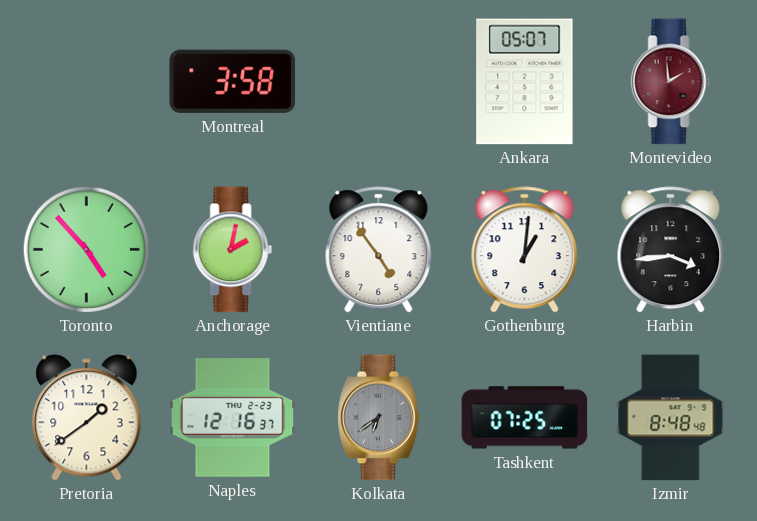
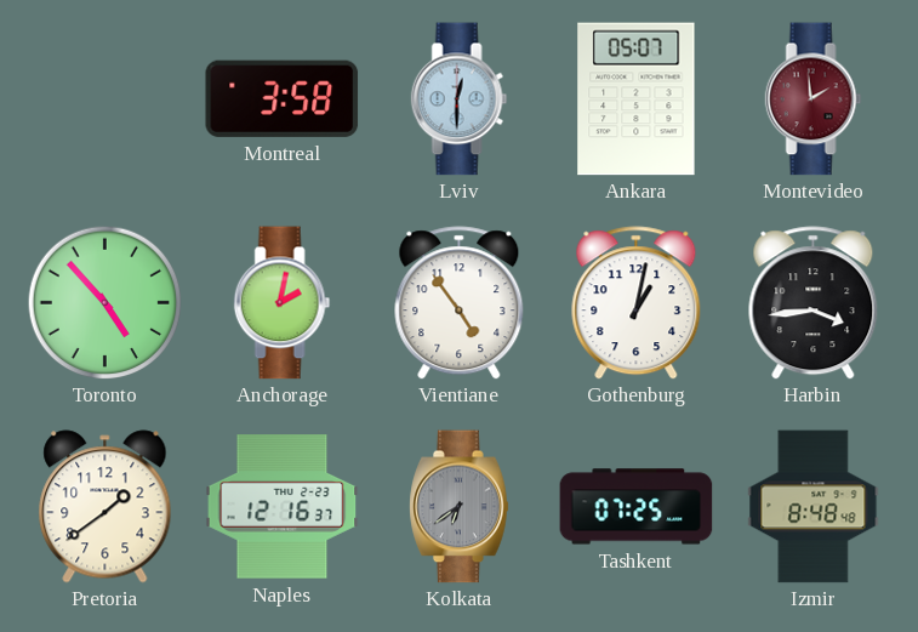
Lviv: none -> 12:30
Gothenburg: 1:01 -> 1:02
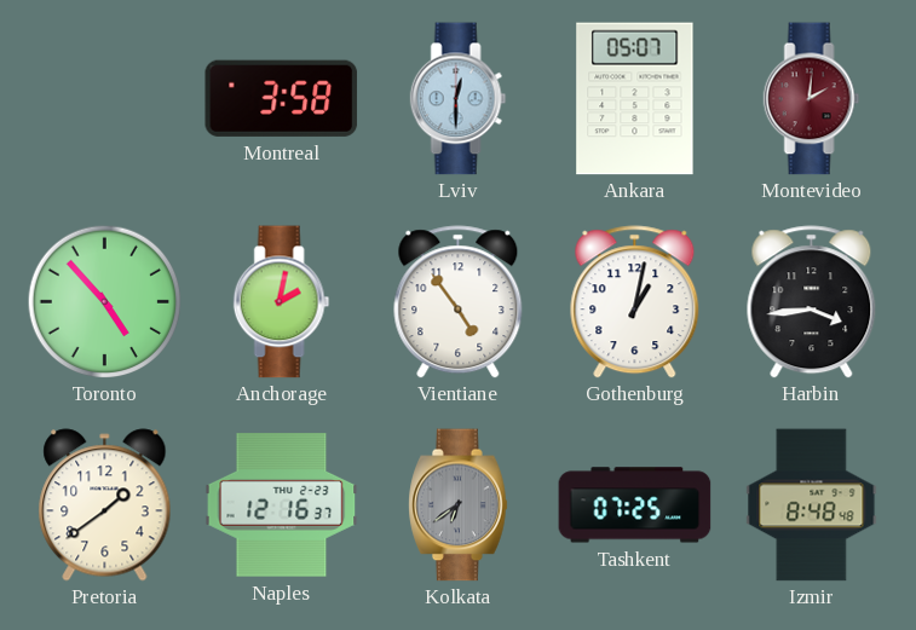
Montevideo: 1:59 -> 2:01
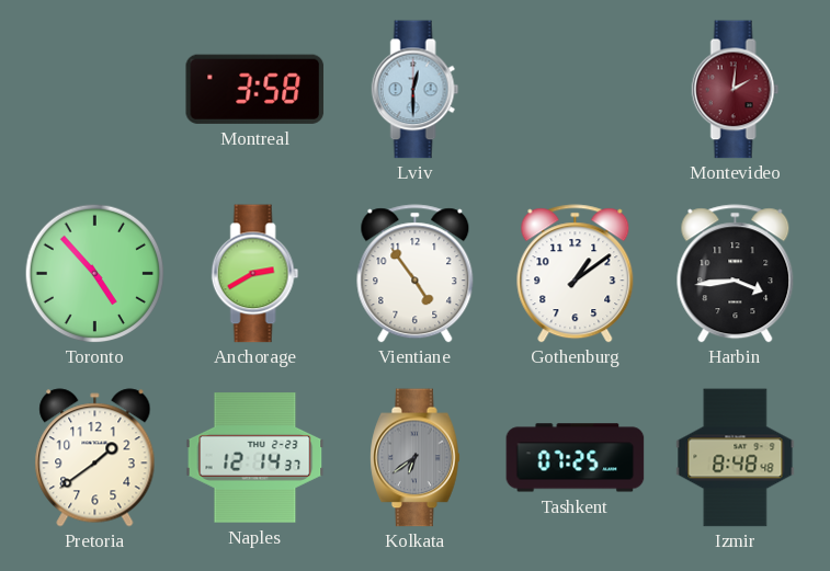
Ankara: 05:07 -> none
Anchorage: 2:02 -> 2:40
Gothenburg: 1:02 -> 1:09
Naples: 12:16 -> 12:14
